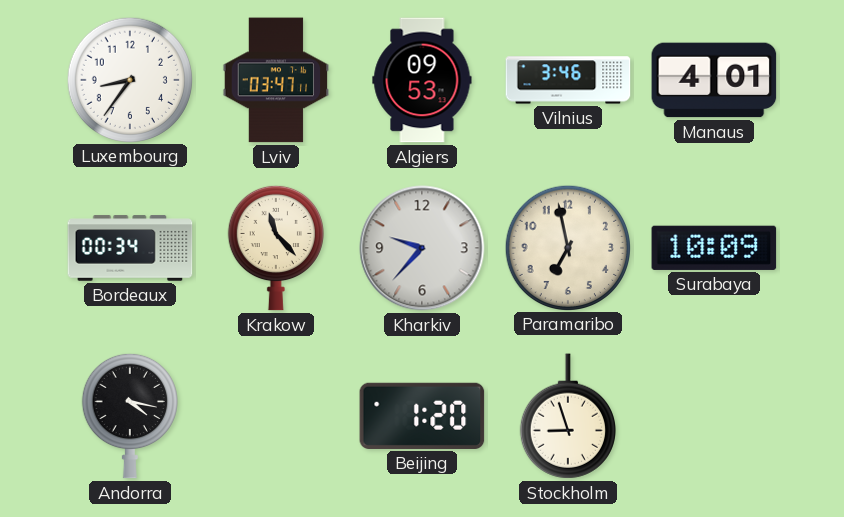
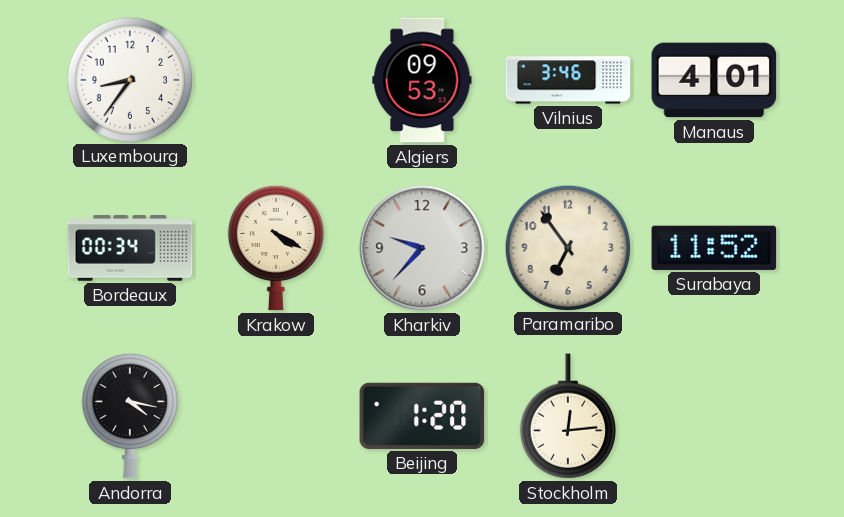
Lviv: 03:47 -> none
Krakow: 11:23 -> 4:20
Paramaribo: 6:58 -> 6:54
Surabaya: 10:09 -> 11:52
Stockholm: 8:57 -> 12:14
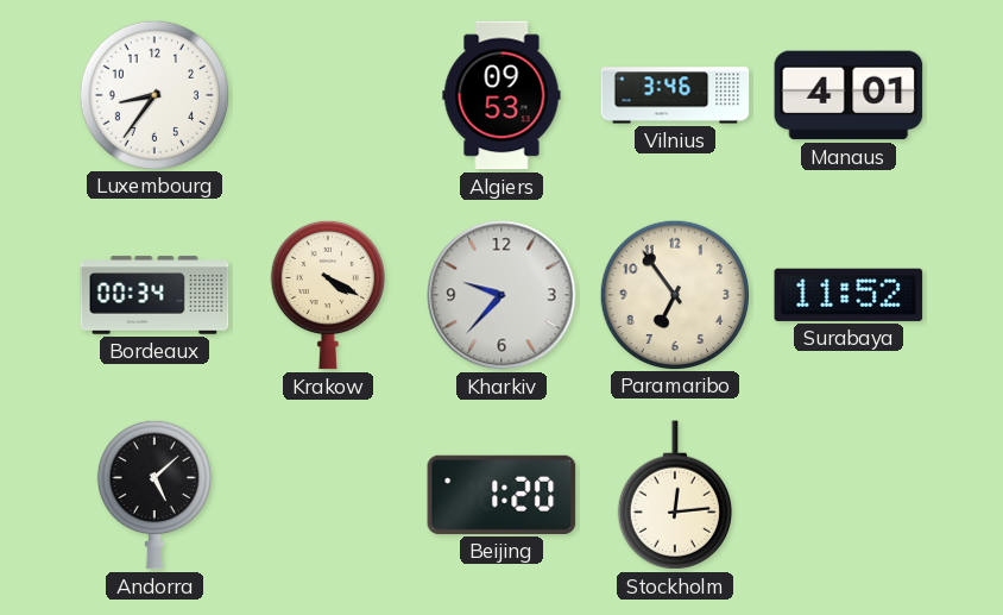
Andorra: 4:17 -> 5:08
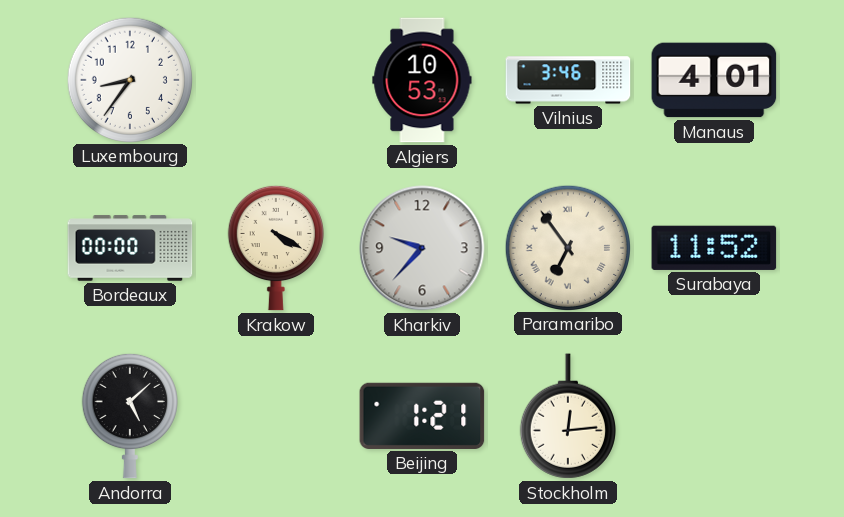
Algiers: 09:53 -> 10:53
Bordeaux: 00:34 -> 00:00
Paramaribo numerals: Arabic -> Roman
Beijing: 1:20 -> 1:21
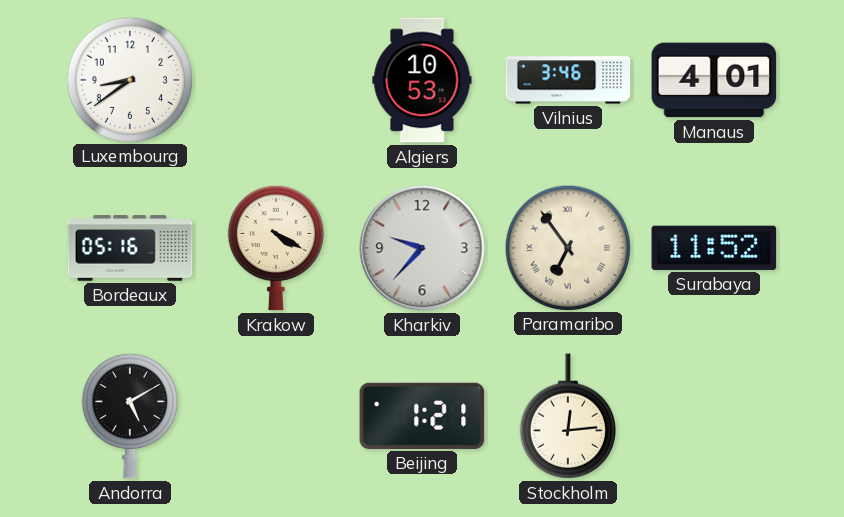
Luxembourg: 8:36 -> 8:39
Bordeaux: 00:00 -> 05:16
Andorra: 5:08 -> 5:10
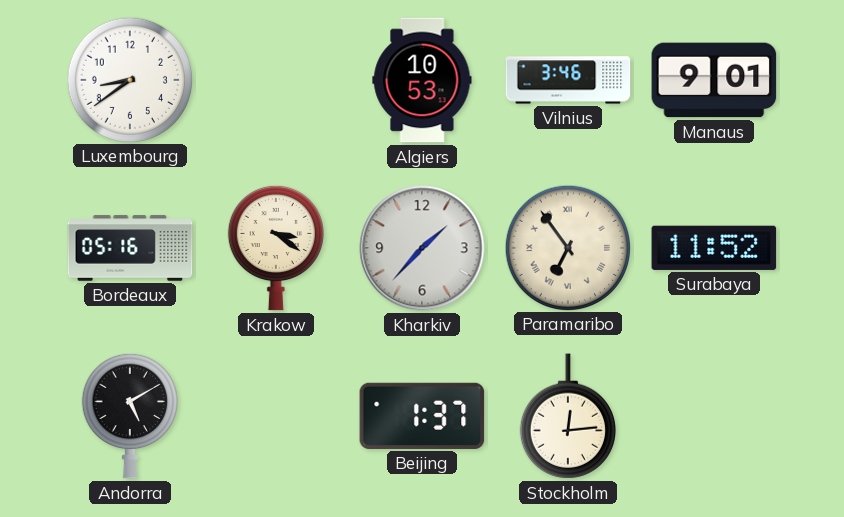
Manaus: 4:01 -> 9:01
Krakow: 4:20 -> 3:21
Kharkiv: 9:37 -> 1:37
Beijing: 1:21 -> 1:37
